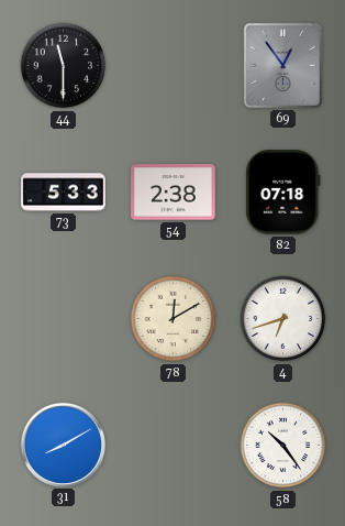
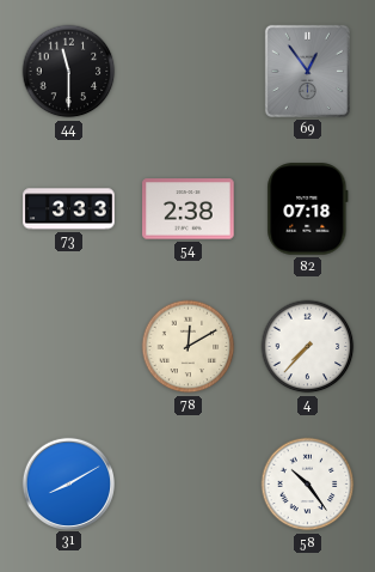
73: 5:33 -> 3:33
4: 6:42 -> 7:37
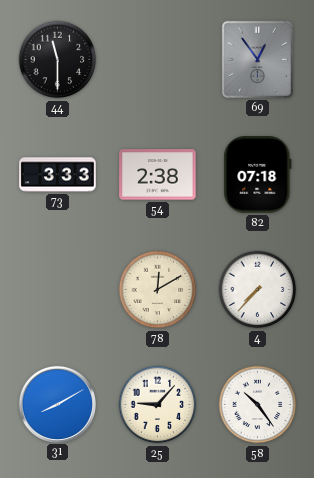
25: none -> 9:07
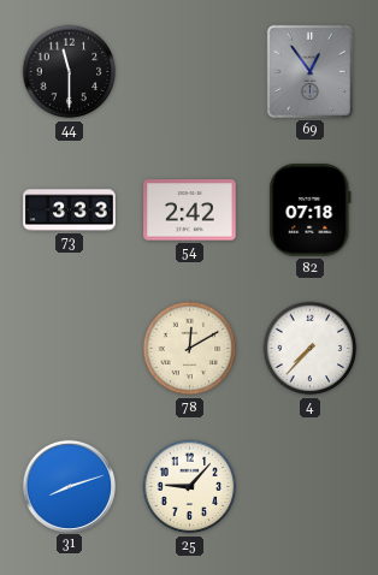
54: 2:38 -> 2:42
31: 8:10 -> 8:12
58: 10:24 -> none
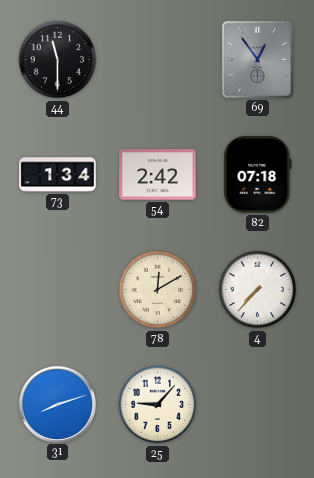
73: 3:33 -> 1:34
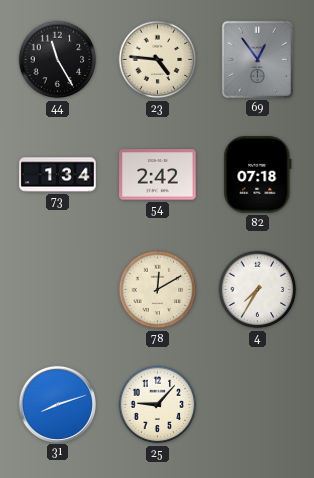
44: 11:30 -> 11:25
23: none -> 4:46
4: 7:37 -> 7:35
